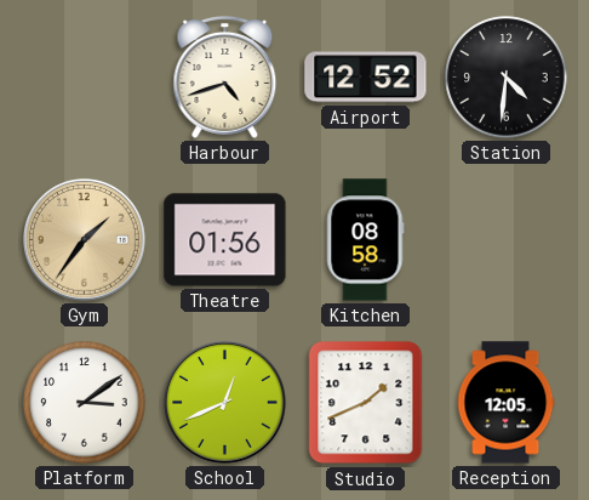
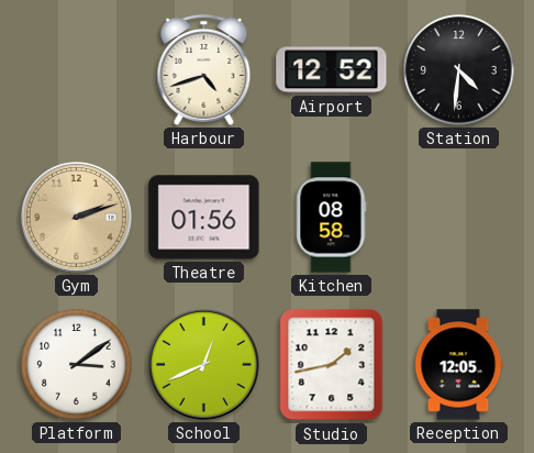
Gym: 1:36 -> 2:12
Studio: 1:41 -> 1:43
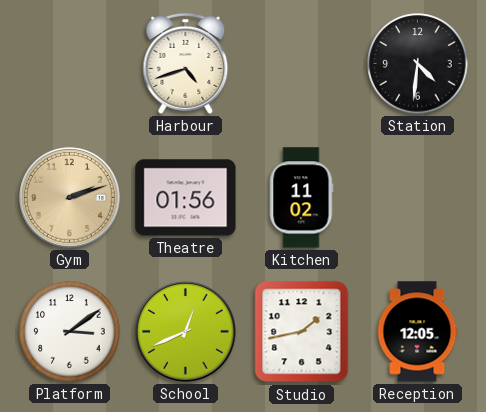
Airport: 12:52 -> none
Kitchen: 08:58 -> 11:02
